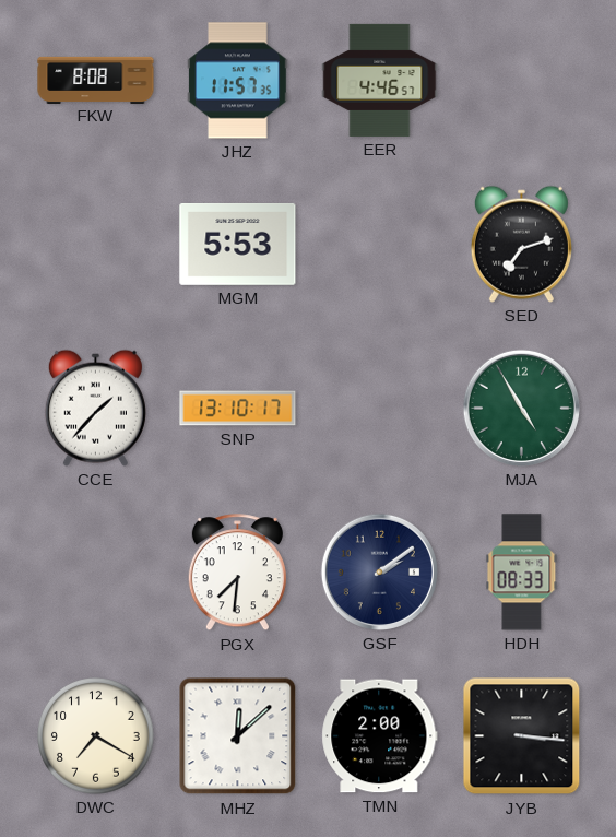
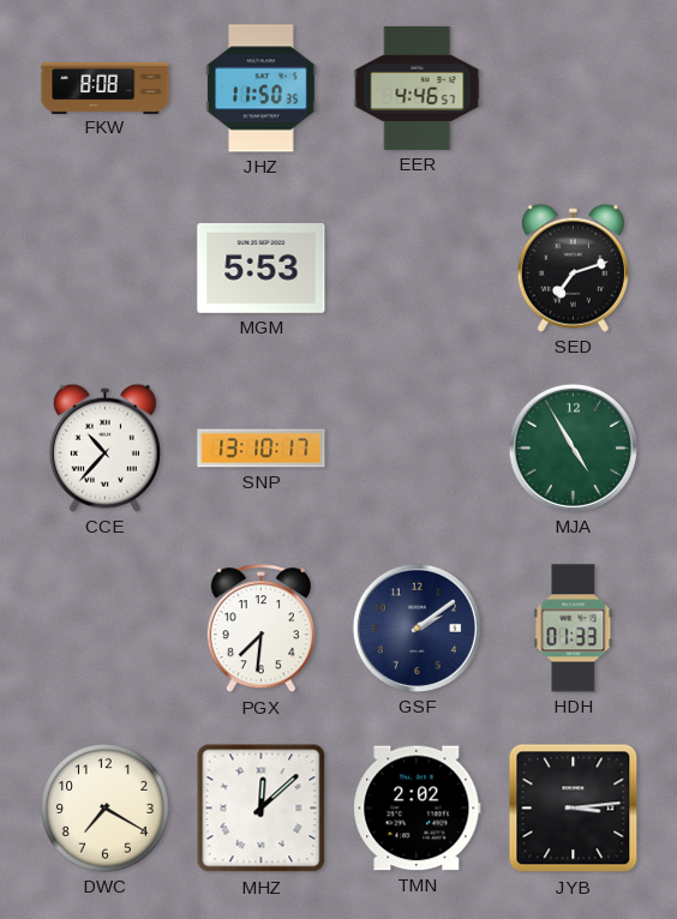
JHZ: 11:57 -> 11:50
CCE: 1:37 -> 10:37
HDH: 08:33 -> 01:33
TMN: 2:00 -> 2:02
JYB: 3:16 -> 3:14
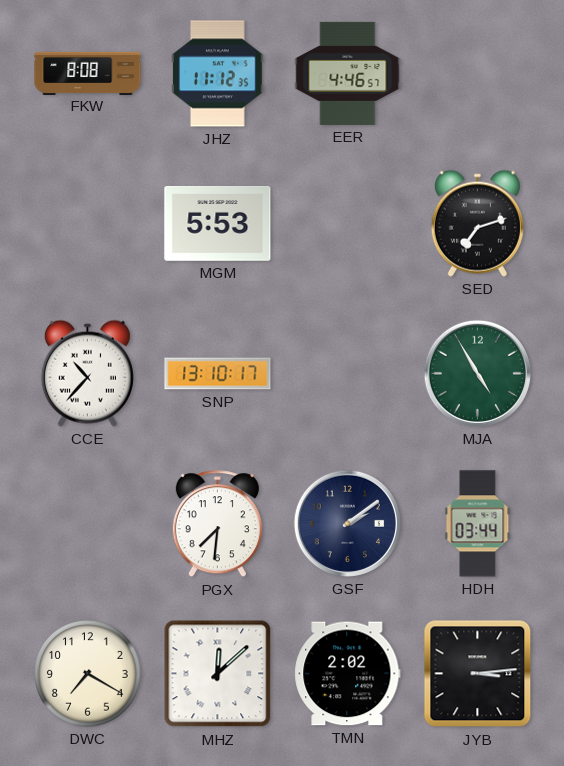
JHZ: 11:50 -> 11:12
HDH: 01:33 -> 03:44
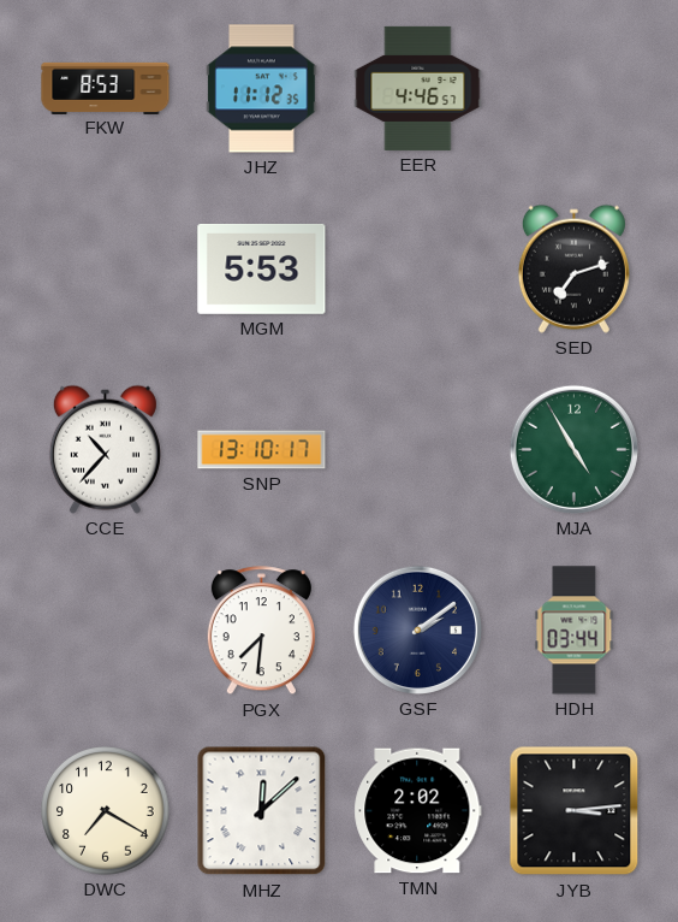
FKW: 8:08 -> 8:53
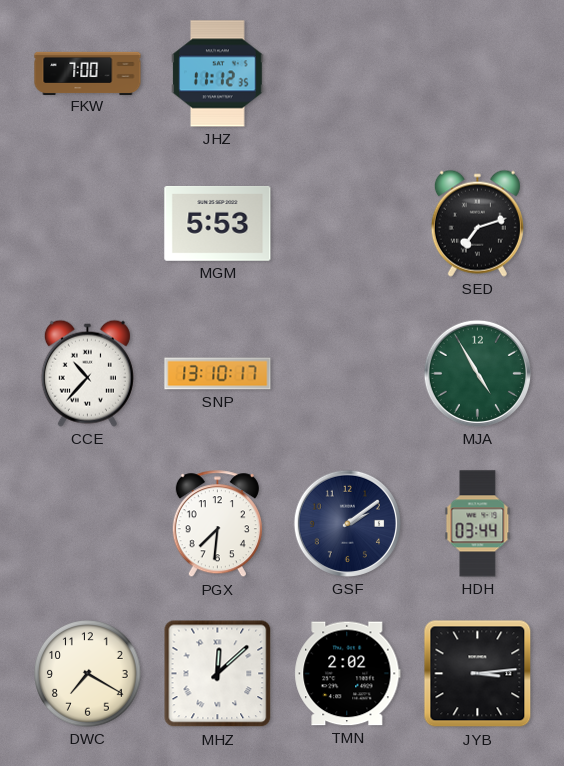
FKW: 8:53 -> 7:00
EER: 4:46 -> none
